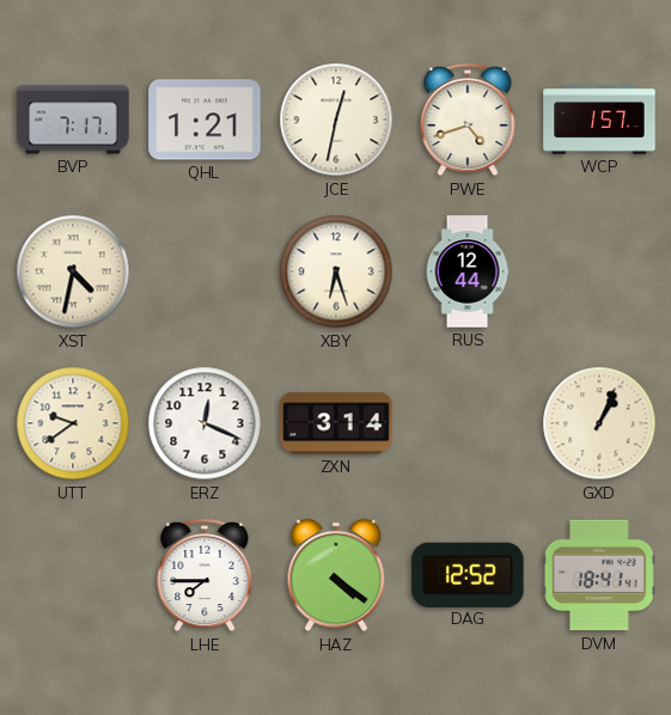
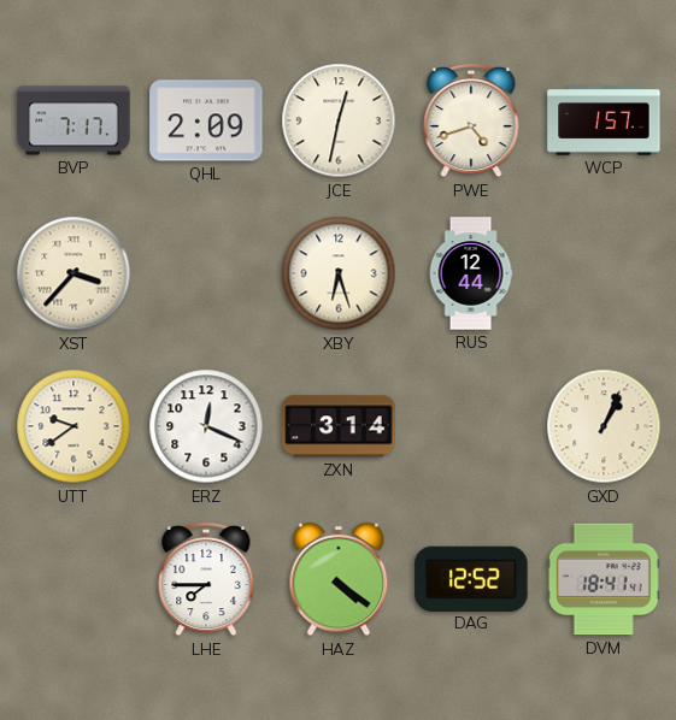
QHL: 1:21 -> 2:09
XST: 4:32 -> 3:37
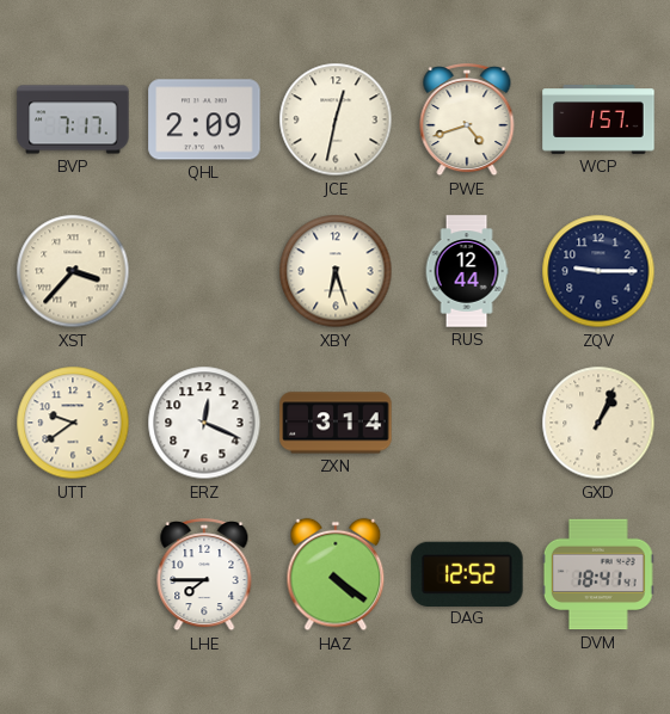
ZQV: none -> 9:15
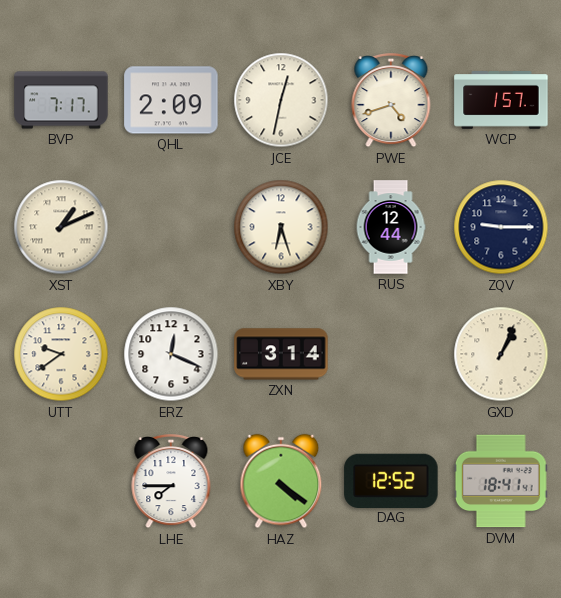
XST: 3:37 -> 1:11
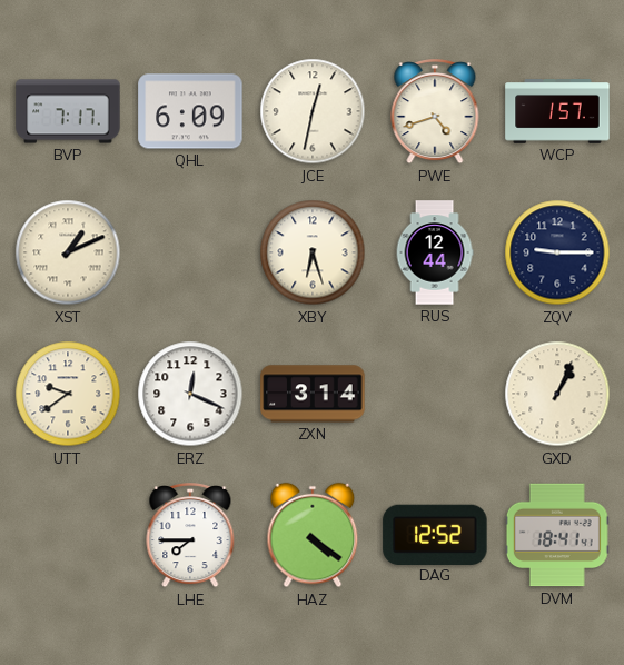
QHL: 2:09 -> 6:09
